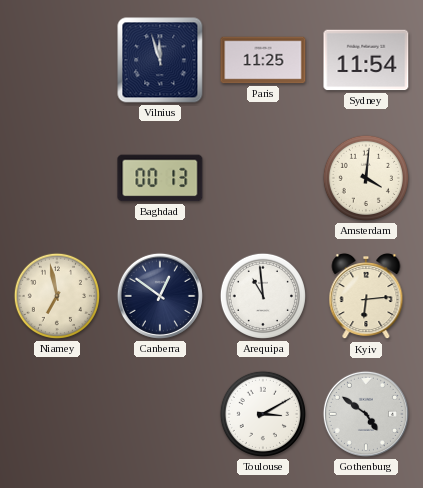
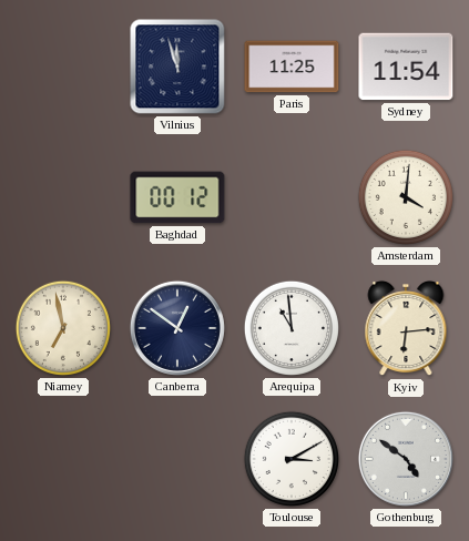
Baghdad: 00:13 -> 00:12
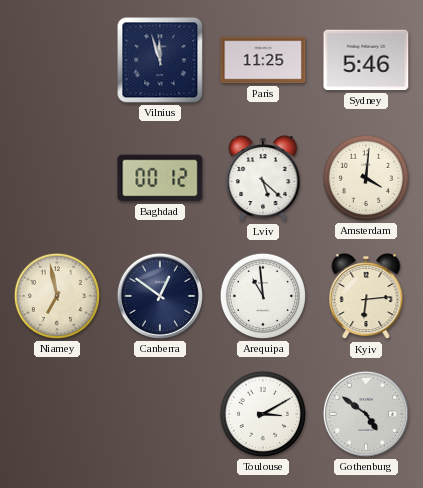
Sydney: 11:54 -> 5:46
Lviv: none -> 5:22
